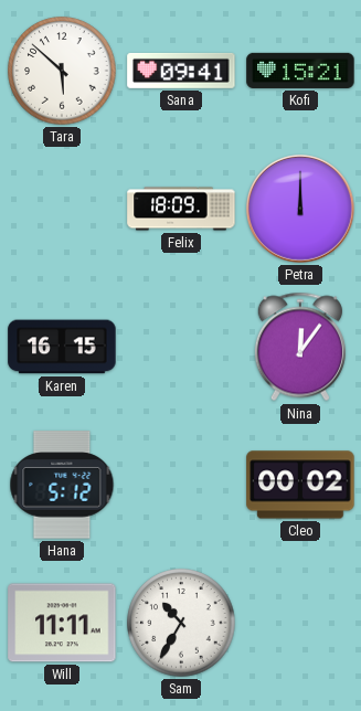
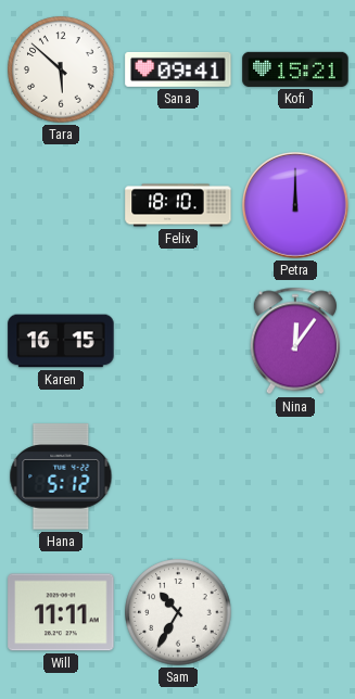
Felix: 18:09 -> 18:10
Cleo: 00:02 -> none
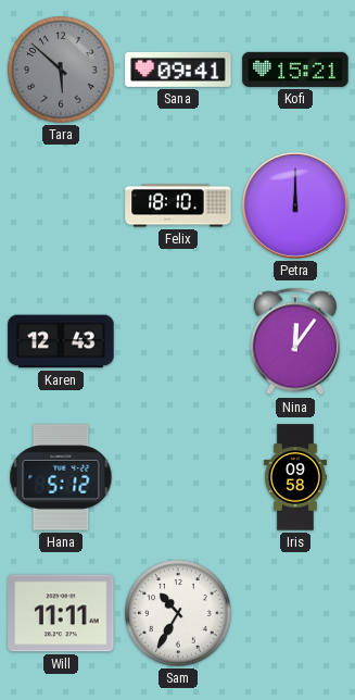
Tara dial: white -> grey
Karen: 16:15 -> 12:43
Iris: none -> 09:58
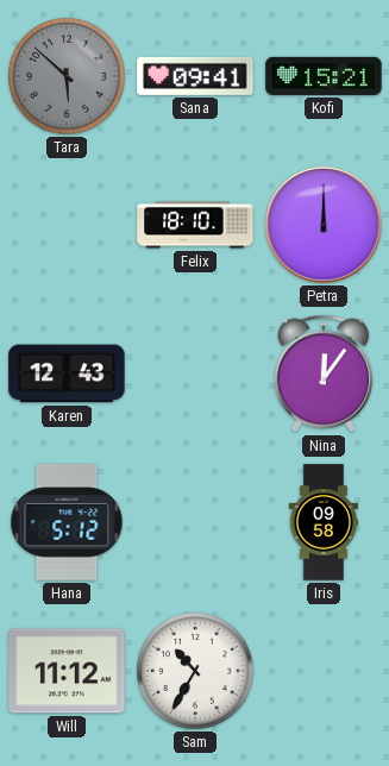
Will: 11:11 -> 11:12
